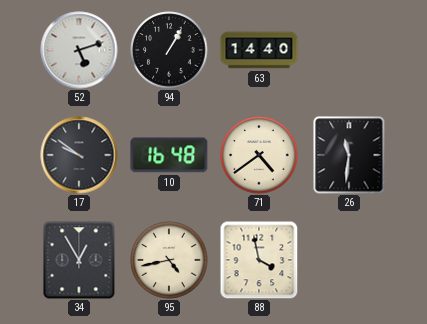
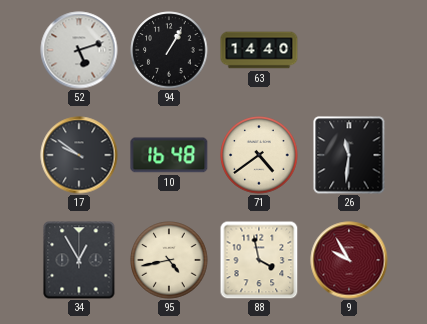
9: none -> 9:55
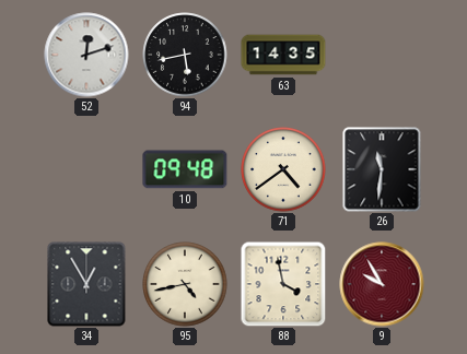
52: 5:12 -> 12:12
94: 1:05 -> 5:43
63: 14:40 -> 14:35
17: 9:51 -> none
10: 16:48 -> 09:48
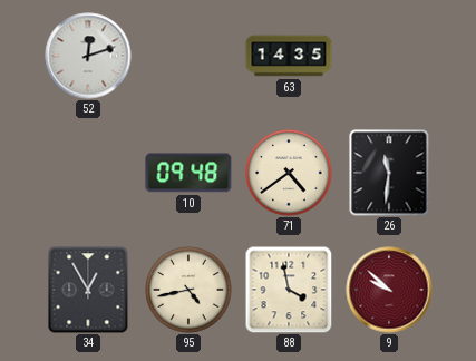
94: 5:43 -> none
9: 9:55 -> 9:52
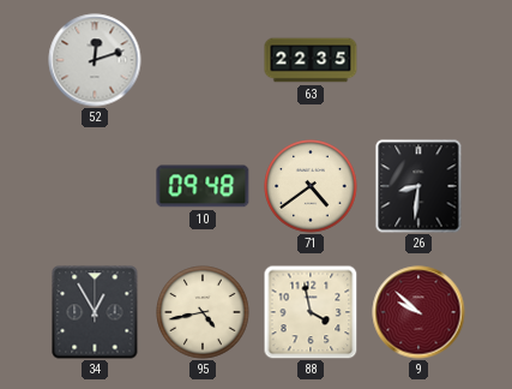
63: 14:35 -> 22:35
26: 11:31 -> 8:31
